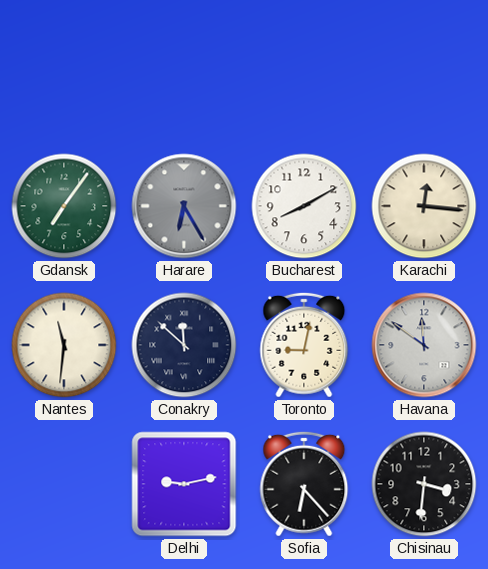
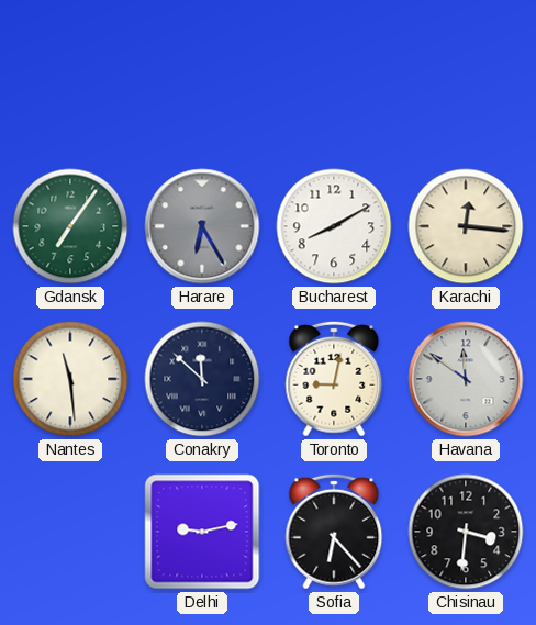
Nantes: 11:31 -> 11:29
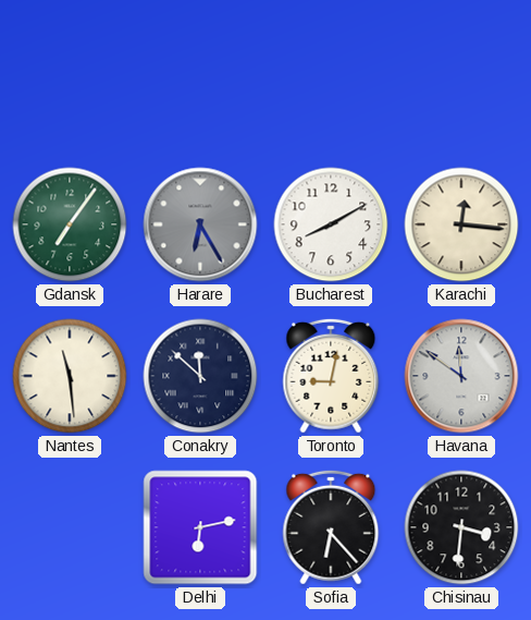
Delhi: 9:13 -> 6:13
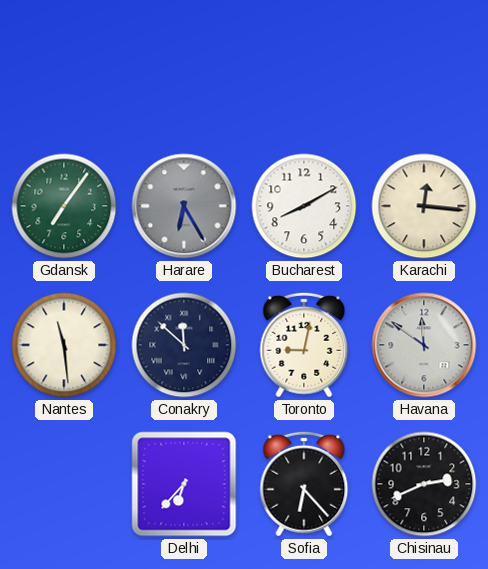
Delhi: 6:13 -> 6:37
Chisinau: 3:31 -> 2:41
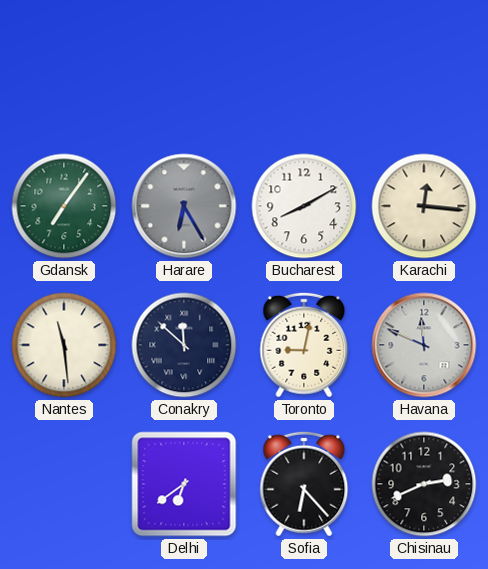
Havana: 11:51 -> 11:49
Delhi: 6:37 -> 6:39
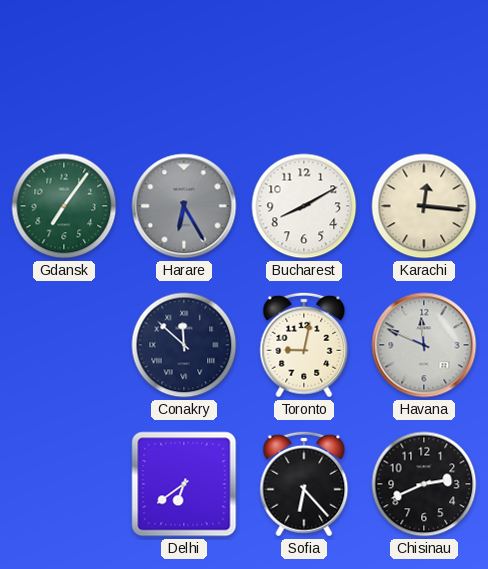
Nantes: 11:29 -> none
